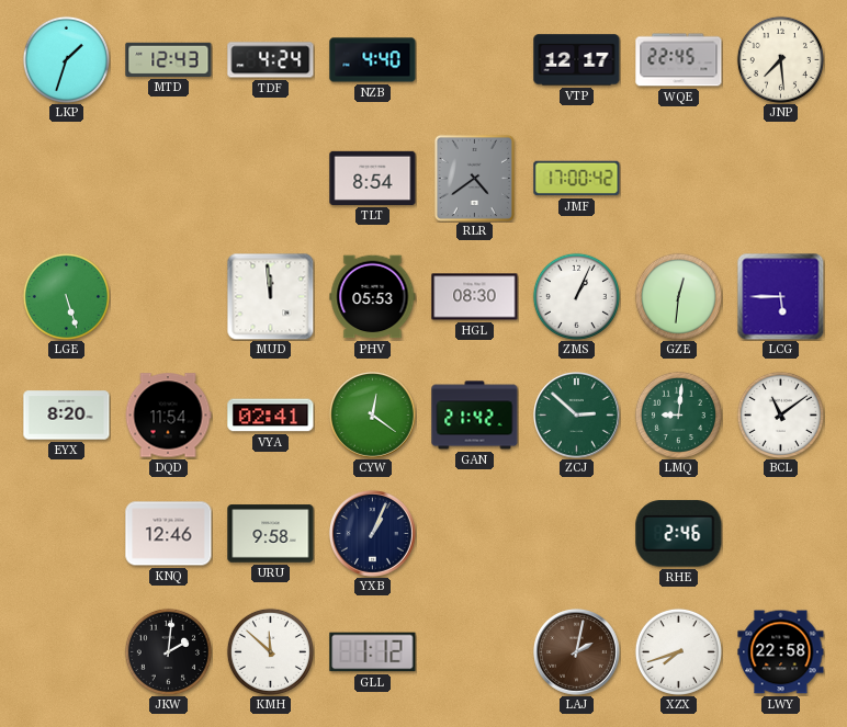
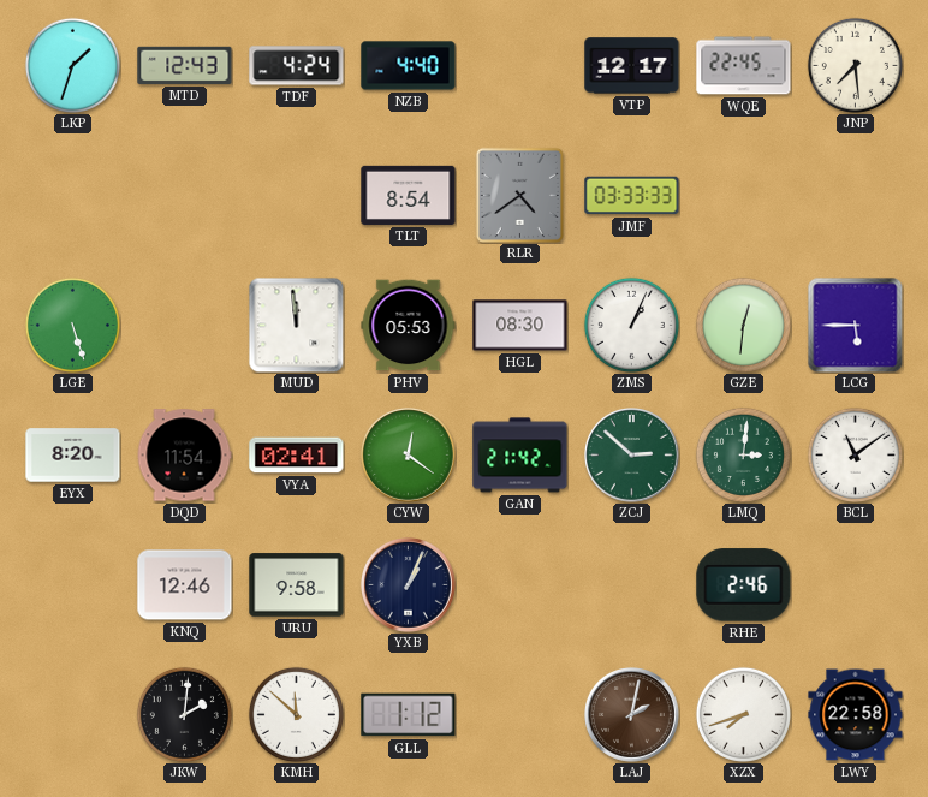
JMF: 17:00 -> 03:33
LMQ: 9:01 -> 3:01
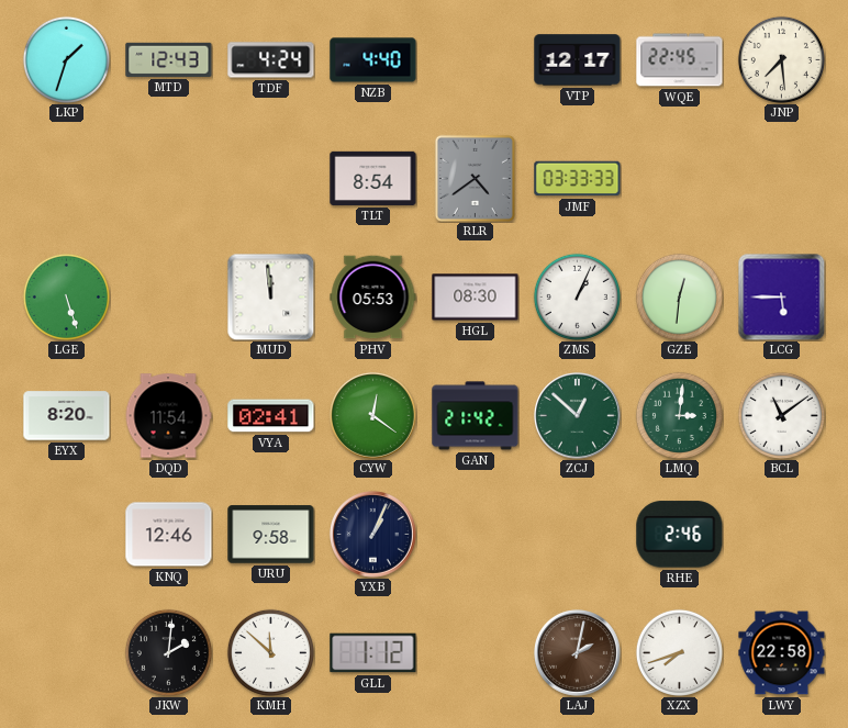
ZCJ: 2:52 -> 12:52
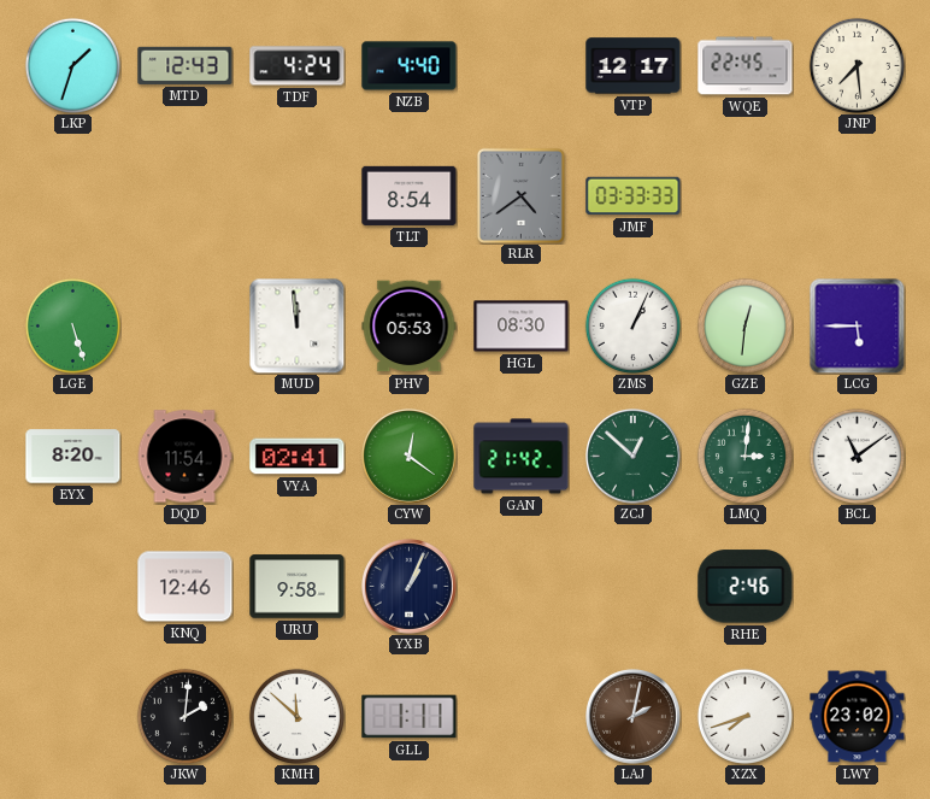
GLL: 1:12 -> 1:11
LWY: 22:58 -> 23:02
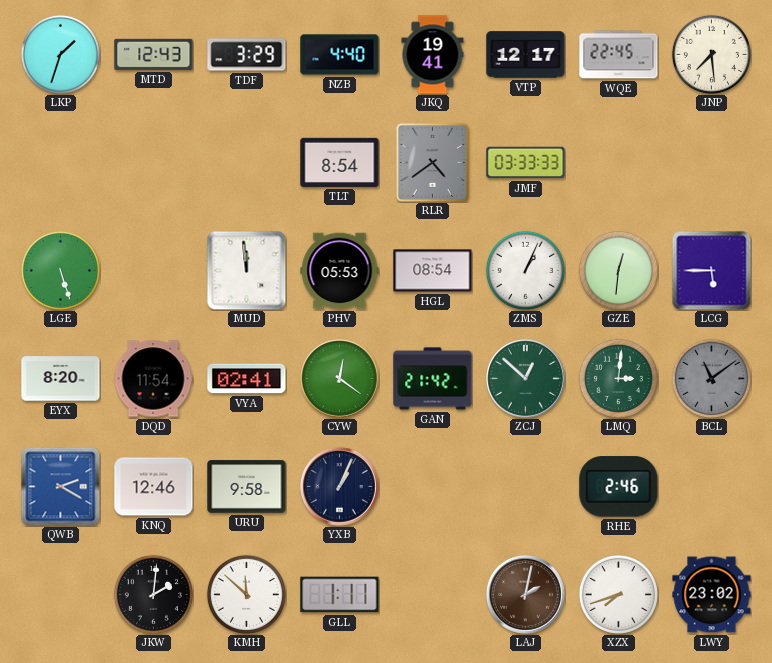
TDF: 4:24 -> 3:29
JKQ: none -> 19:41
HGL: 08:30 -> 08:54
BCL dial: white -> grey
QWB: none -> 2:20
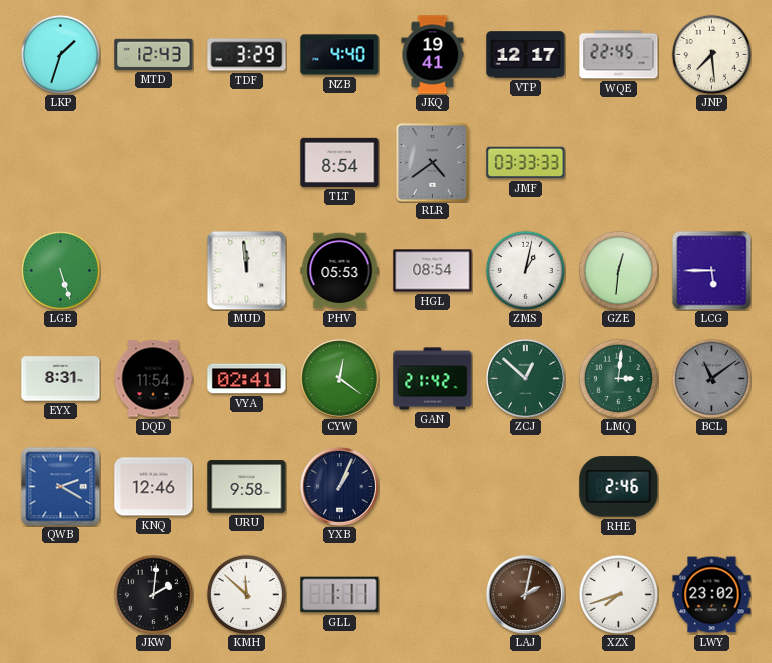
ZMS: 1:04 -> 1:02
EYX: 8:20 -> 8:31
